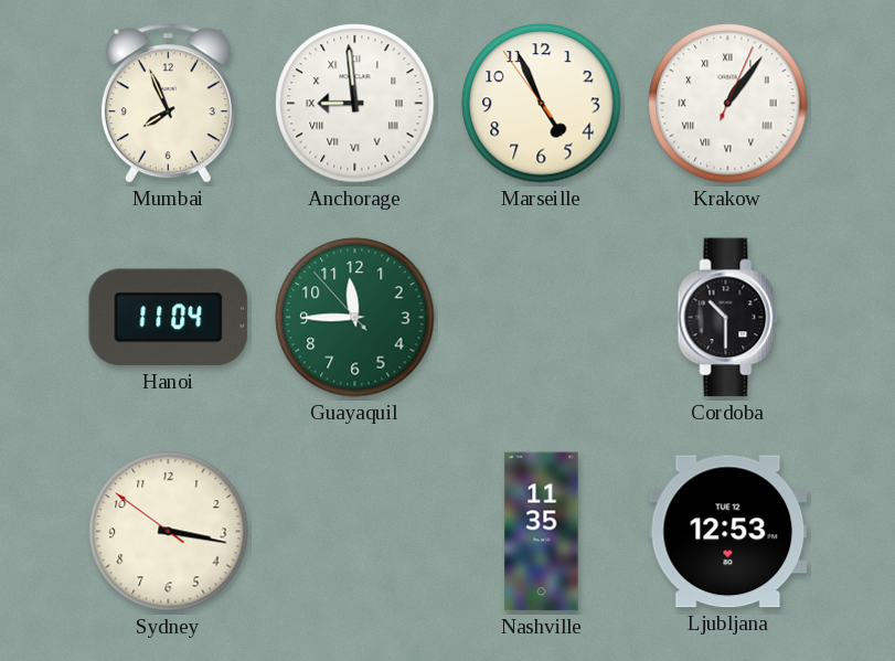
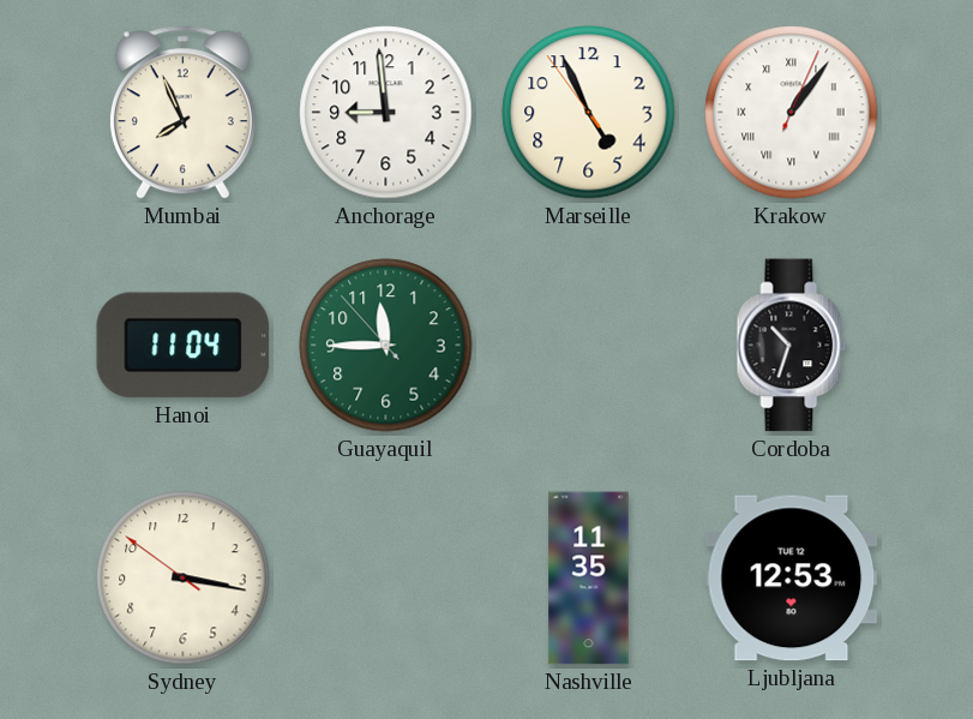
Anchorage numerals: Roman -> Arabic
Cordoba: 10:30 -> 10:33
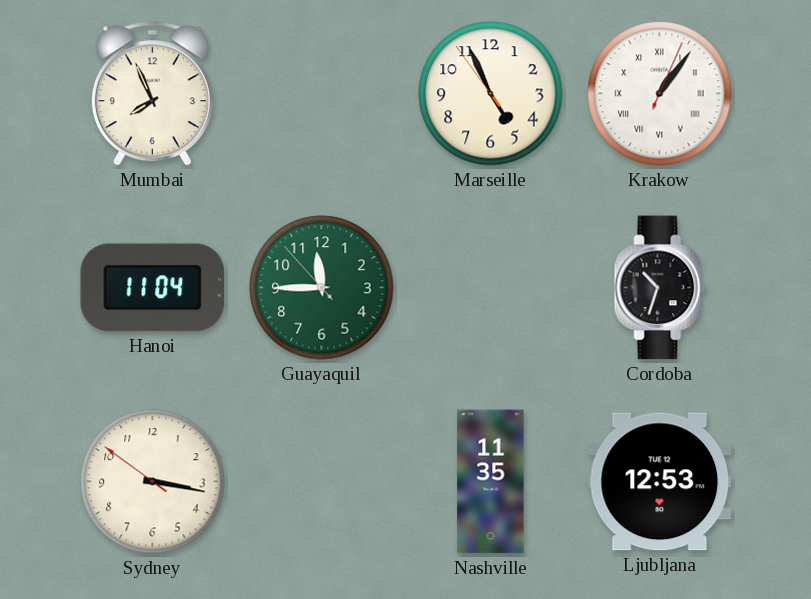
Anchorage: 8:59 -> none
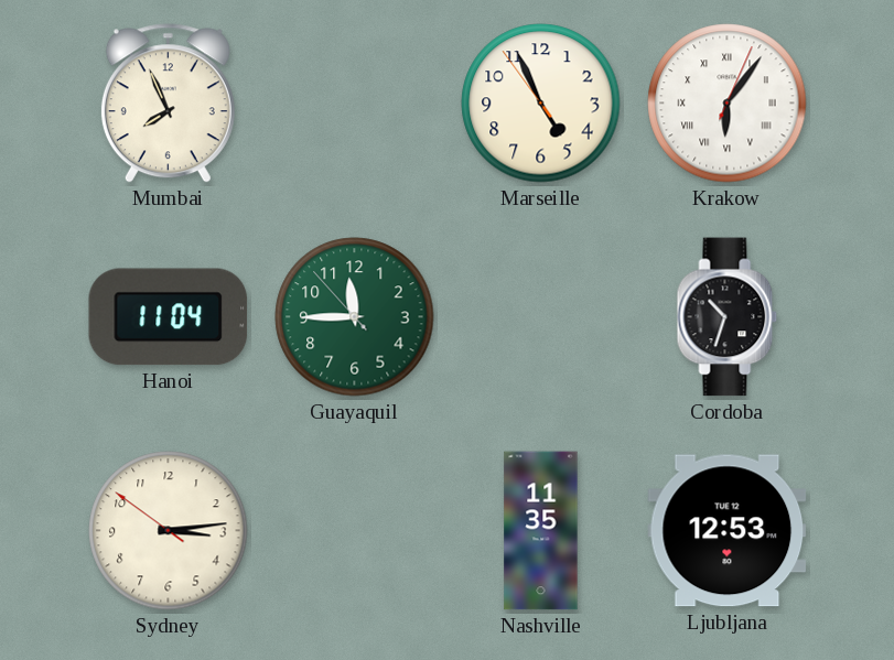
Krakow: 1:06 -> 6:06
Sydney: 3:16 -> 3:13
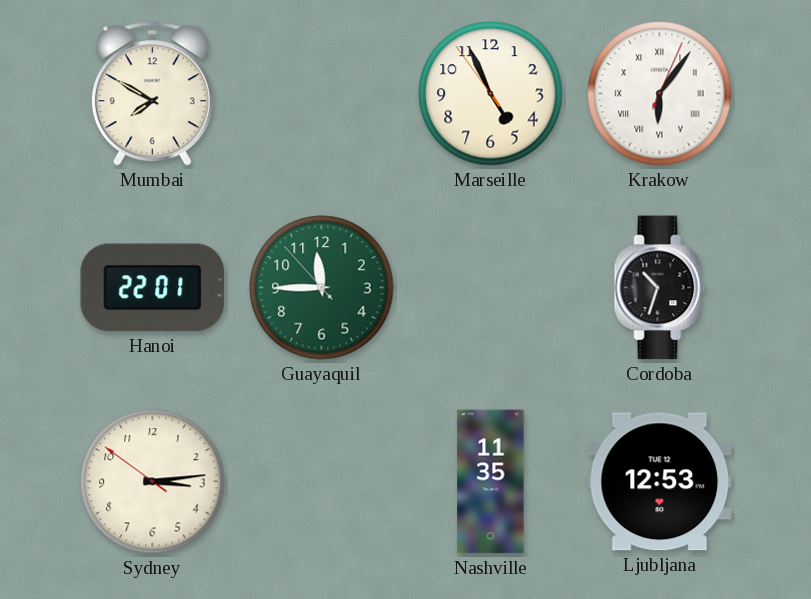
Mumbai: 7:56 -> 7:50
Hanoi: 11:04 -> 22:01
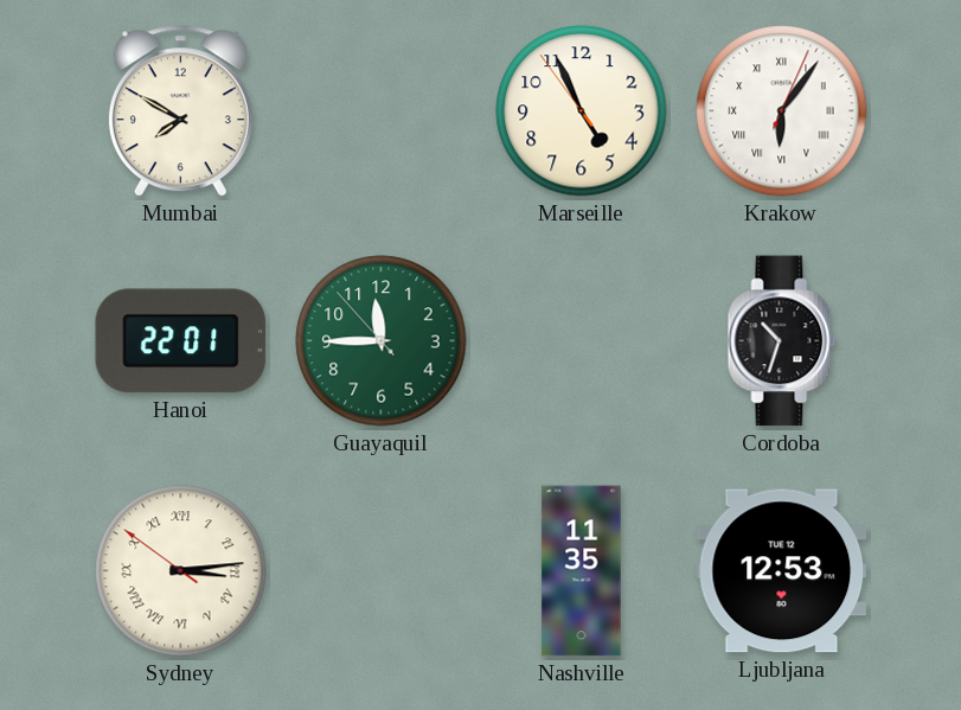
Sydney numerals: Arabic -> Roman
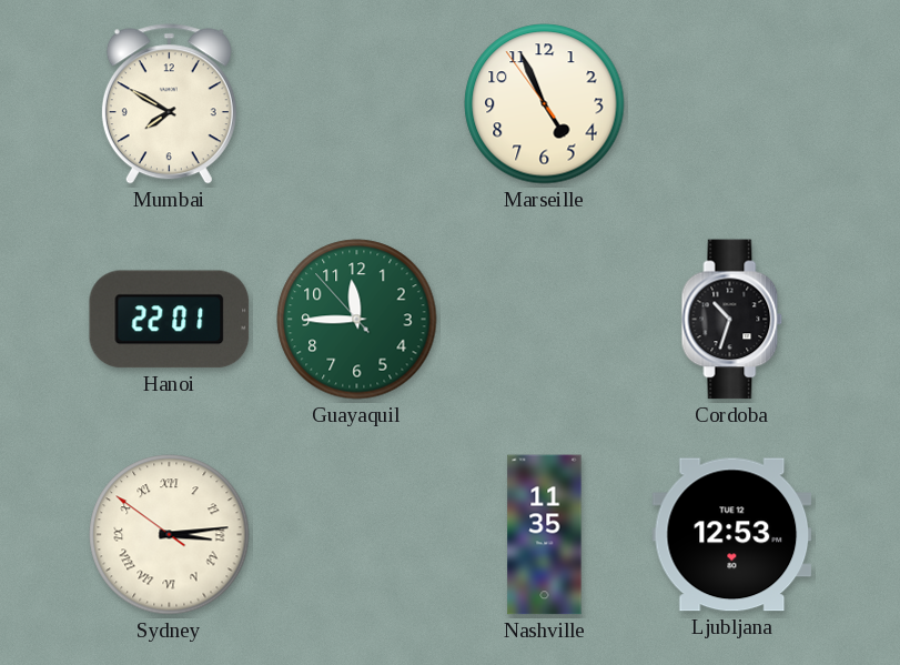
Krakow: 6:06 -> none
